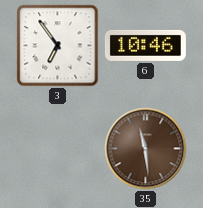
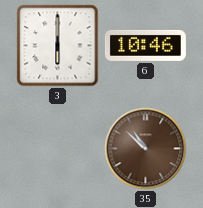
3: 6:54 -> 6:00
35: 11:29 -> 10:52
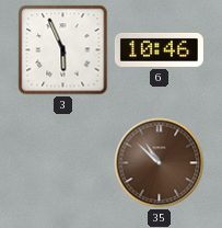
3: 6:00 -> 5:56
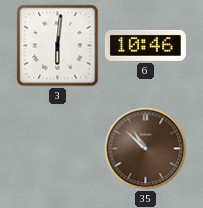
3: 5:56 -> 6:01
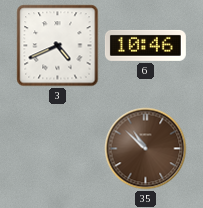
3: 6:01 -> 4:41
